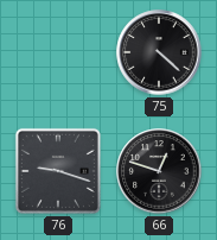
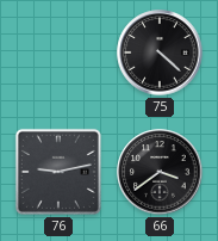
76: 9:18 -> 9:13
66: 12:48 -> 3:39
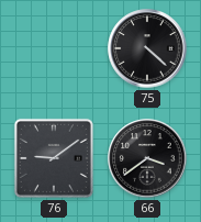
76: 9:13 -> 9:09
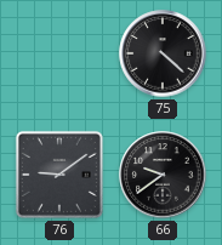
66: 3:39 -> 9:39
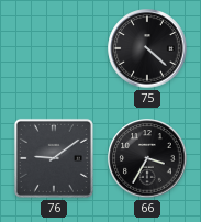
66: 9:39 -> 3:35
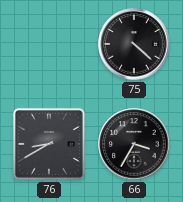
76: 9:09 -> 8:40
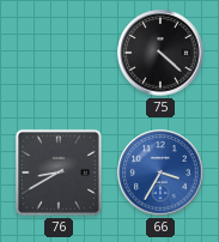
66 dial: black -> blue
